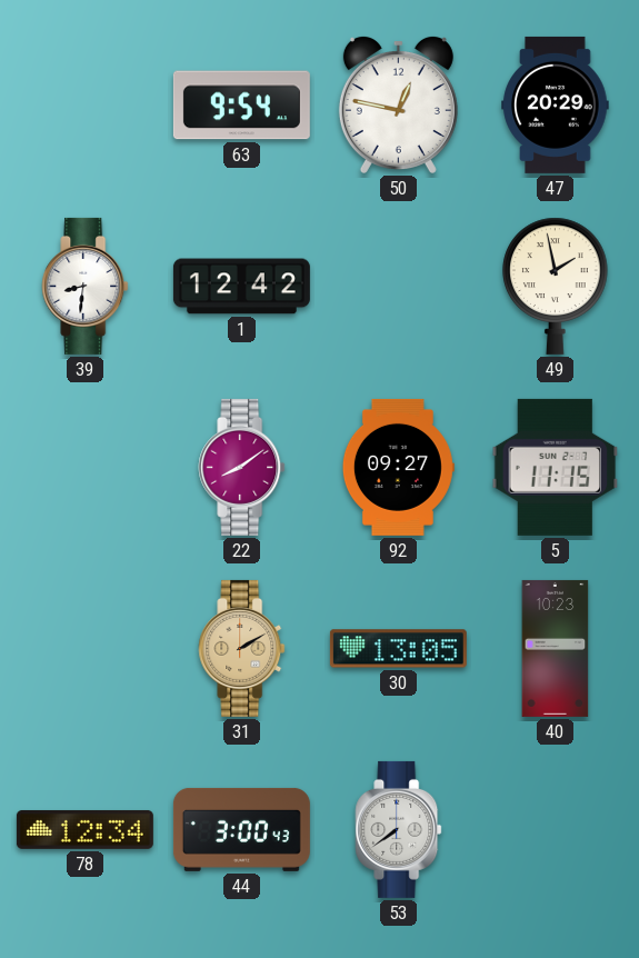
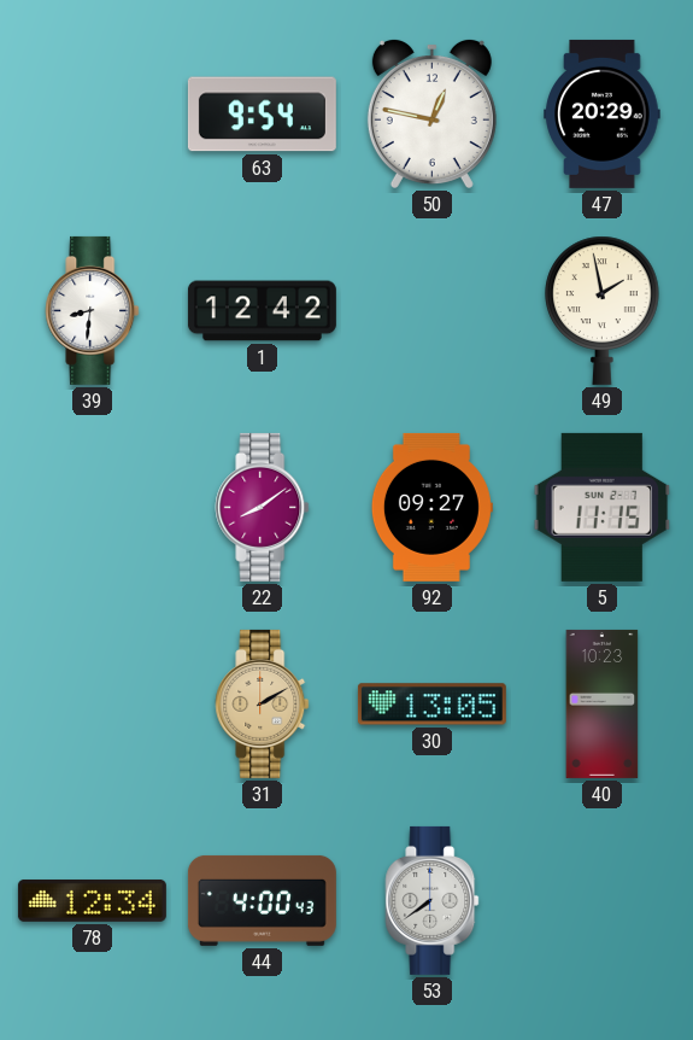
44: 3:00 -> 4:00
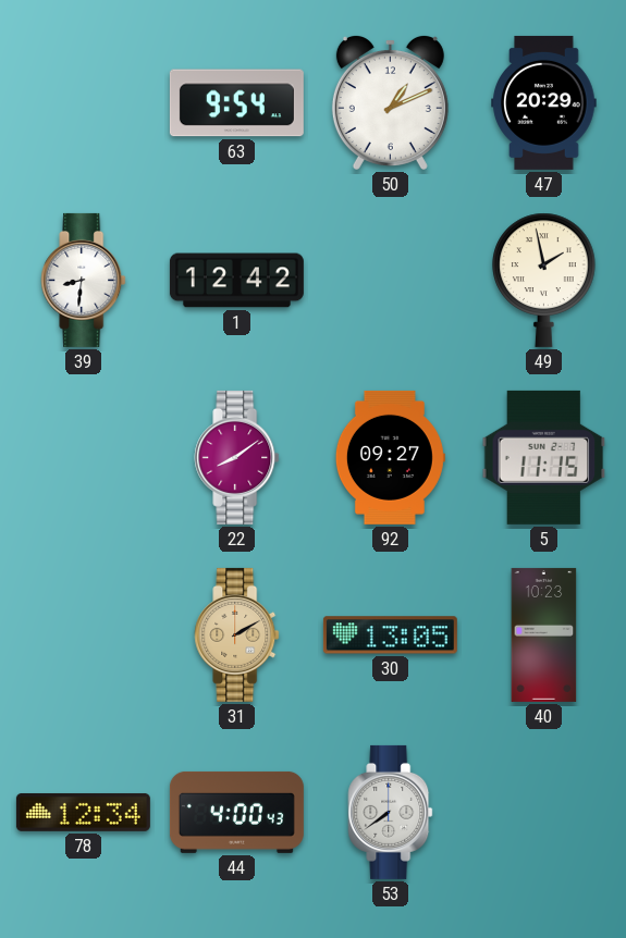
50: 12:47 -> 1:11
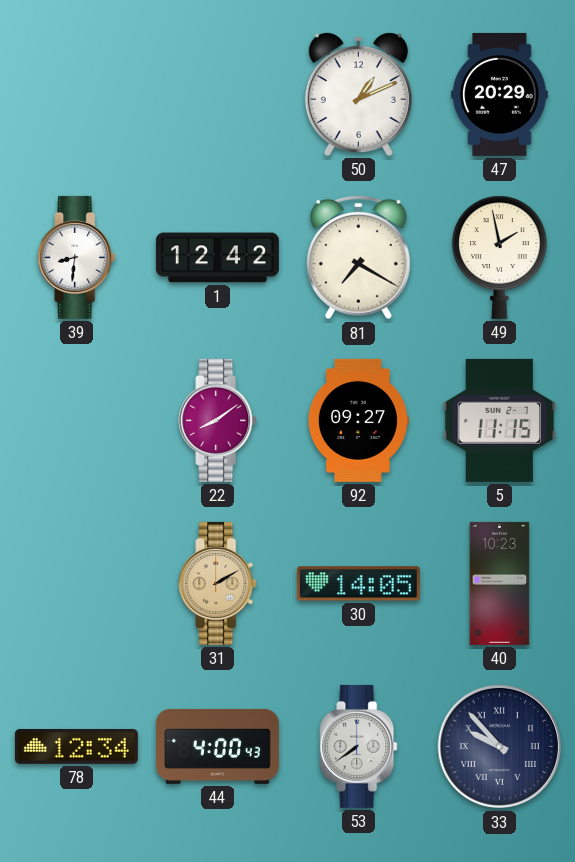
63: 9:54 -> none
81: none -> 7:20
30: 13:05 -> 14:05
33: none -> 9:53
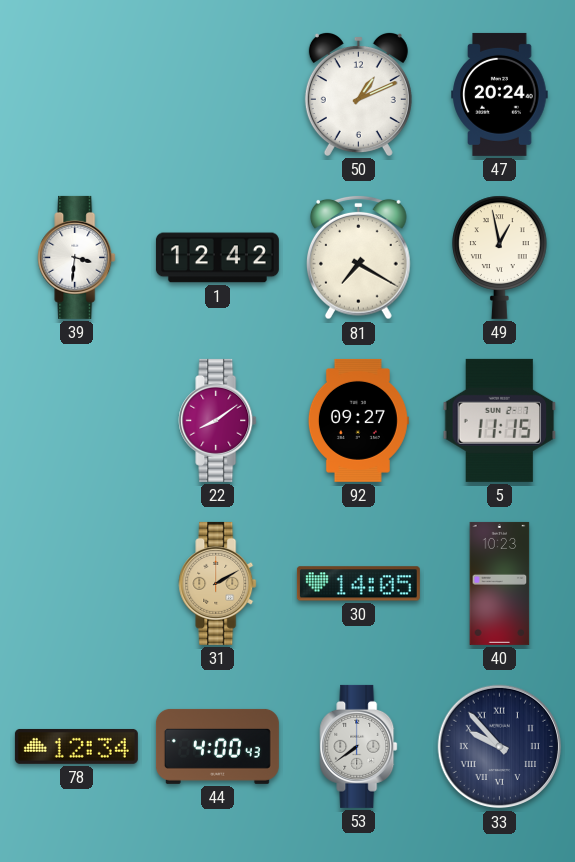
47: 20:29 -> 20:24
39: 8:31 -> 3:31
49: 1:58 -> 12:58
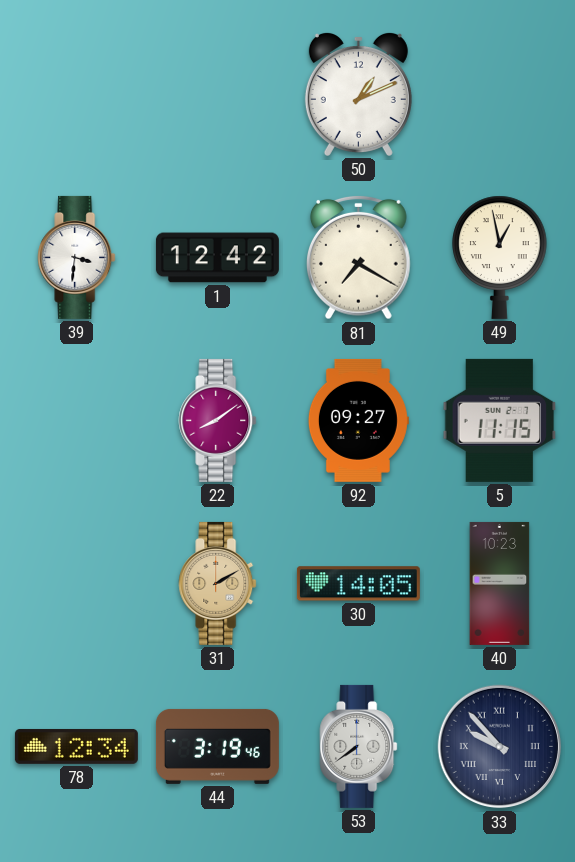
47: 20:24 -> none
44: 4:00 -> 3:19
